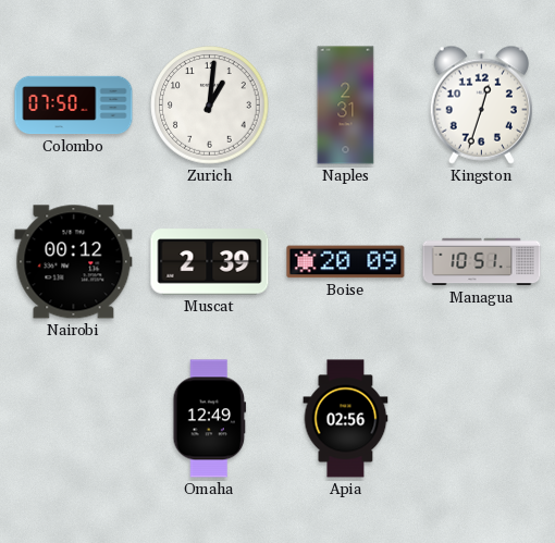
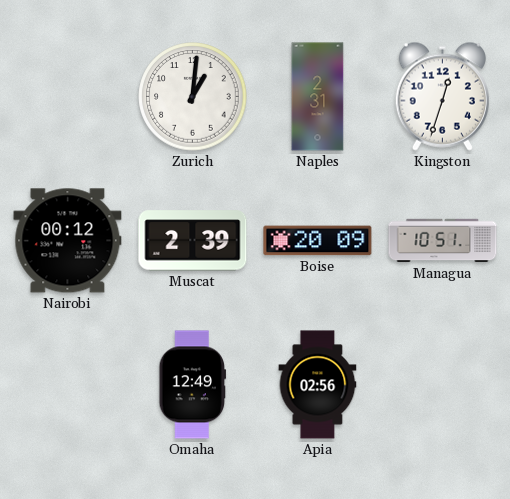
Colombo: 07:50 -> none
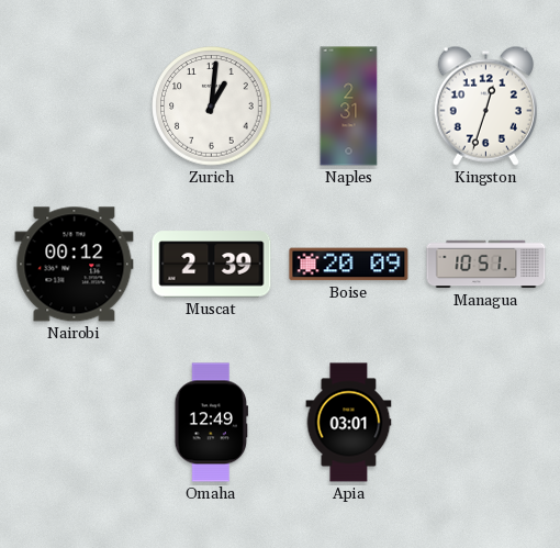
Apia: 02:56 -> 03:01
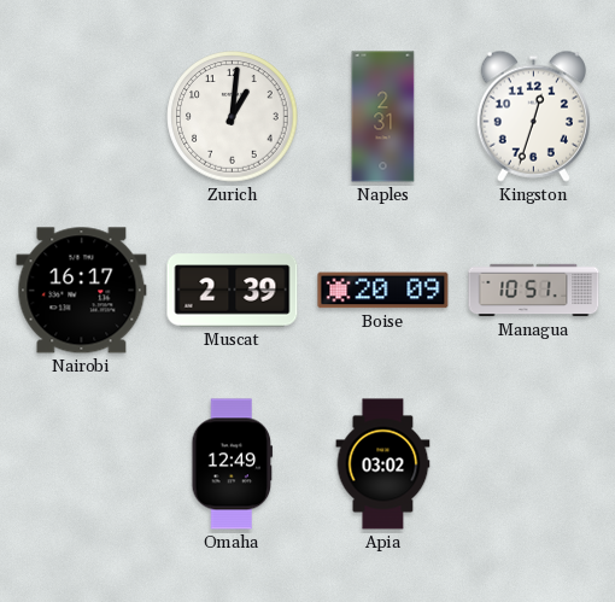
Nairobi: 00:12 -> 16:17
Apia: 03:01 -> 03:02
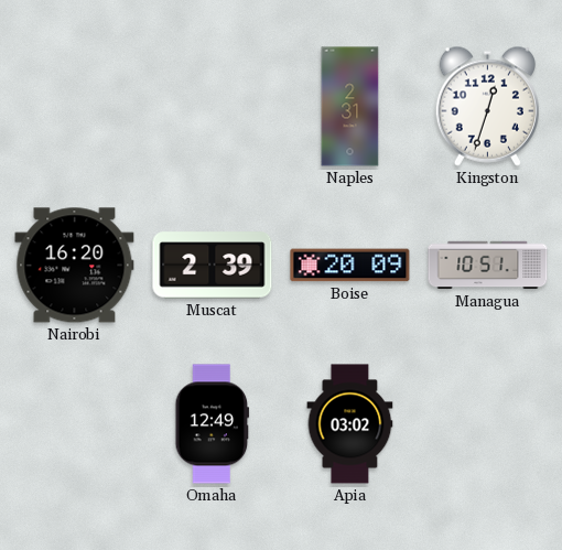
Zurich: 1:01 -> none
Nairobi: 16:17 -> 16:20
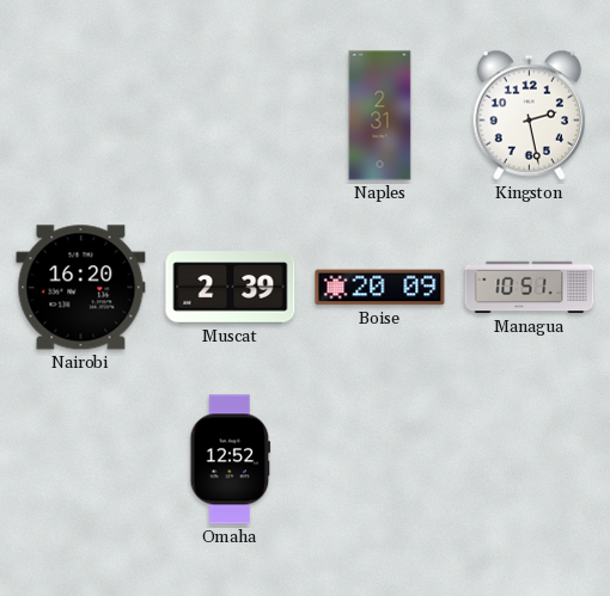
Kingston: 12:33 -> 2:28
Omaha: 12:49 -> 12:52
Apia: 03:02 -> none
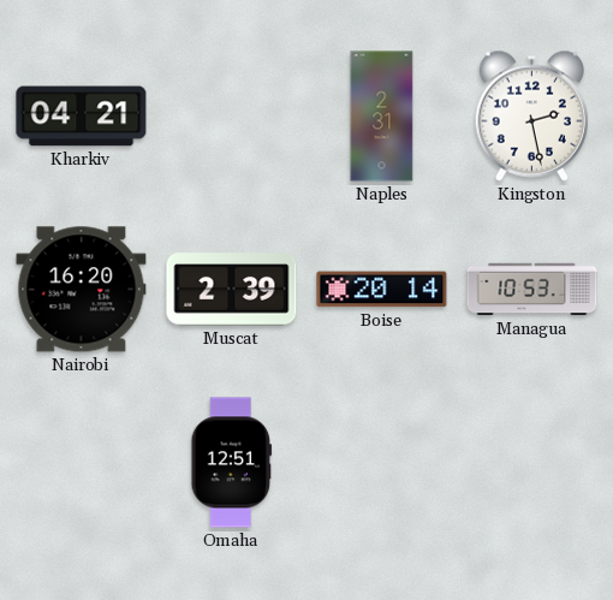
Kharkiv: none -> 04:21
Boise: 20:09 -> 20:14
Managua: 10:51 -> 10:53
Omaha: 12:52 -> 12:51
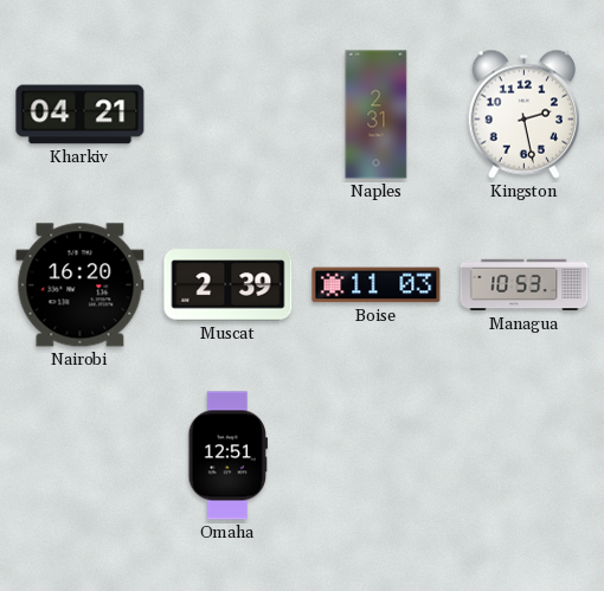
Boise: 20:14 -> 11:03
